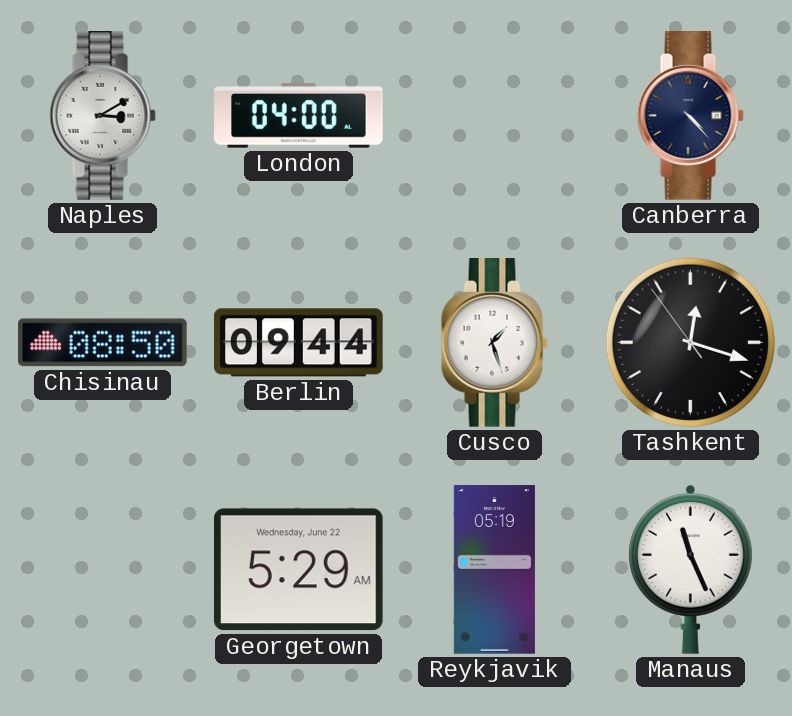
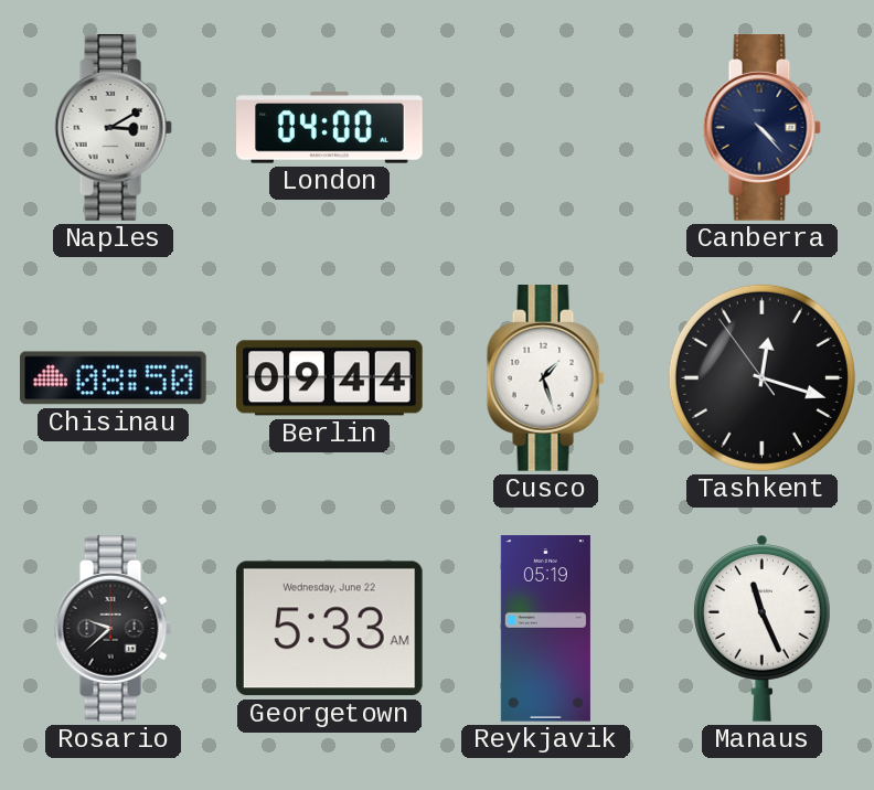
Rosario: none -> 9:38
Georgetown: 5:29 -> 5:33
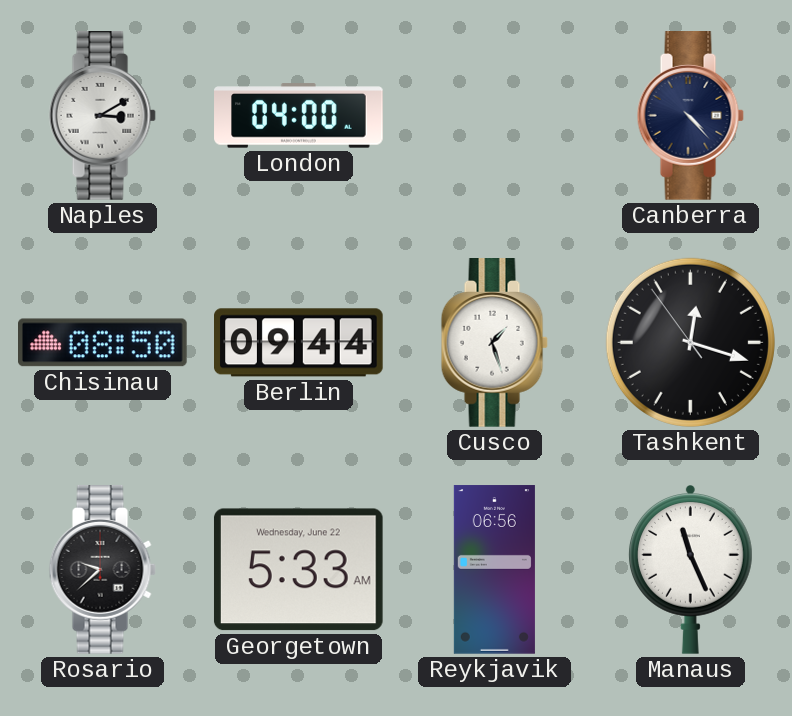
Reykjavik: 05:19 -> 06:56
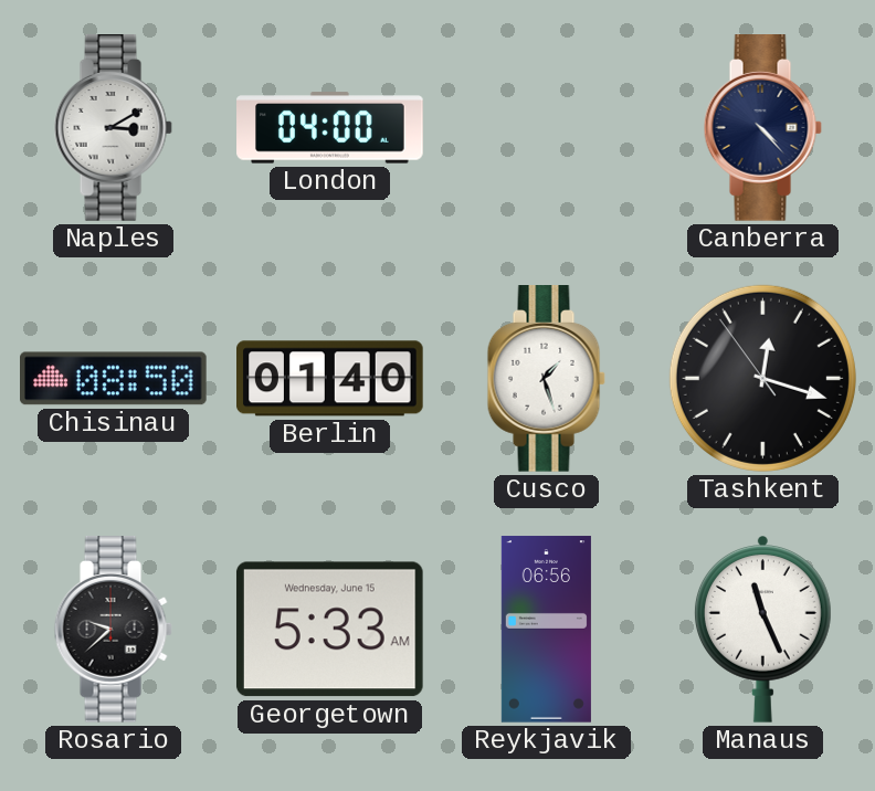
Berlin: 09:44 -> 01:40
Georgetown date: Wednesday, June 22 -> Wednesday, June 15
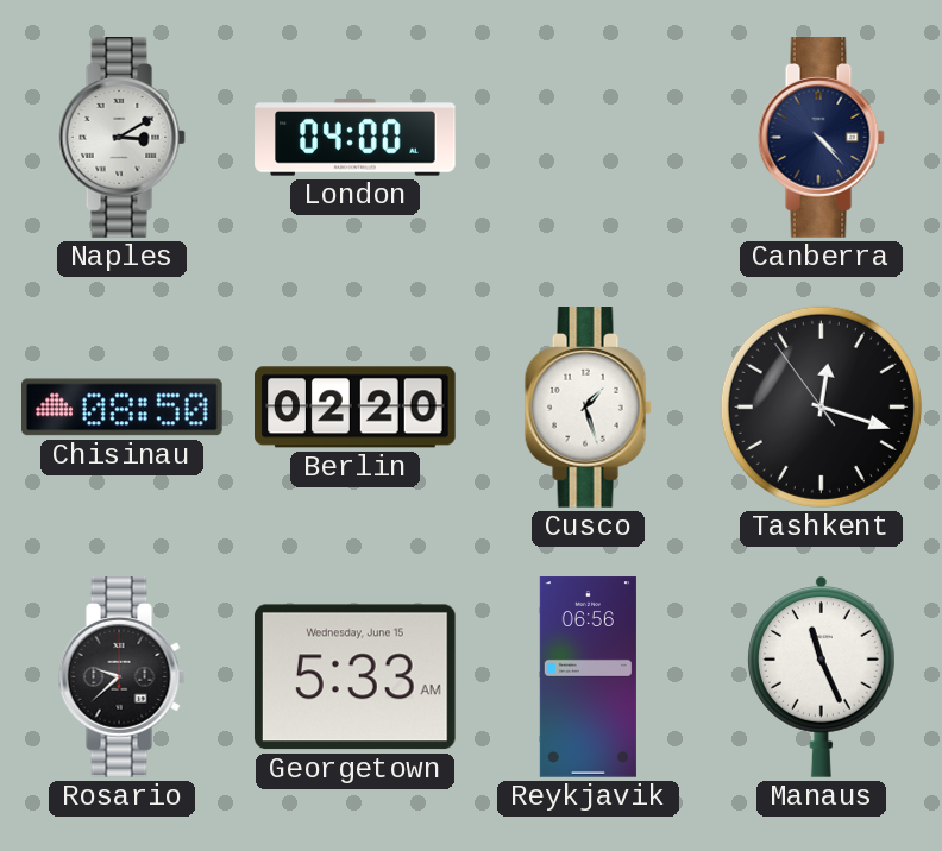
Berlin: 01:40 -> 02:20
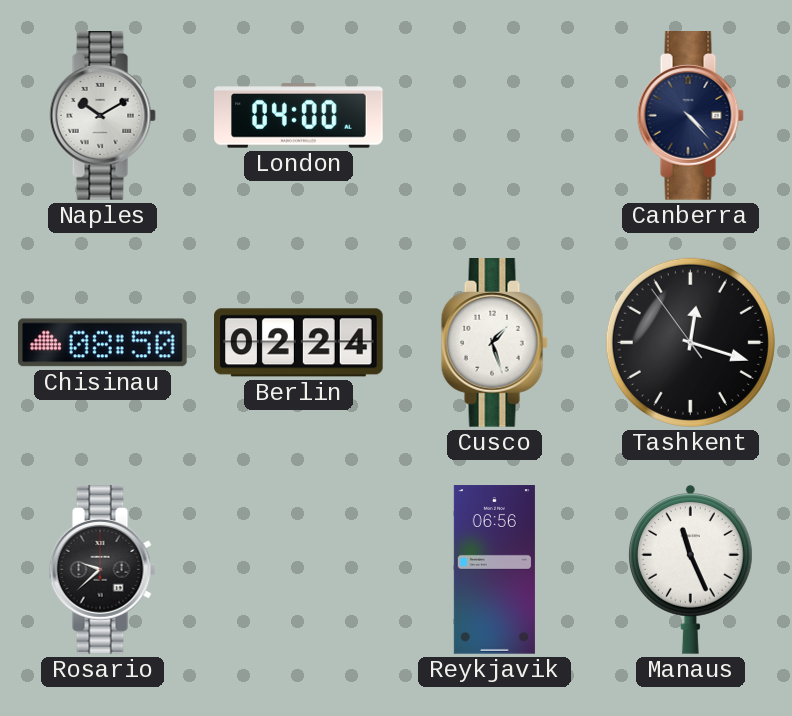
Naples: 3:10 -> 10:10
Berlin: 02:20 -> 02:24
Georgetown: 5:33 -> none
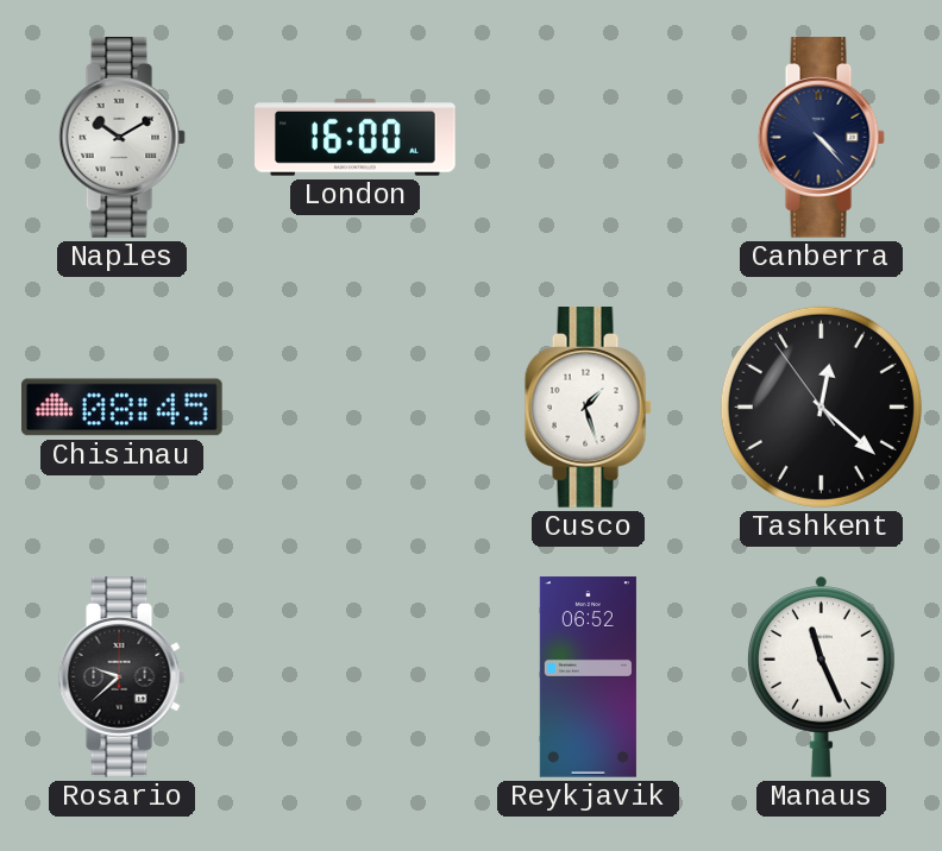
London: 04:00 -> 16:00
Chisinau: 08:50 -> 08:45
Berlin: 02:24 -> none
Tashkent: 12:17 -> 12:21
Reykjavik: 06:56 -> 06:52
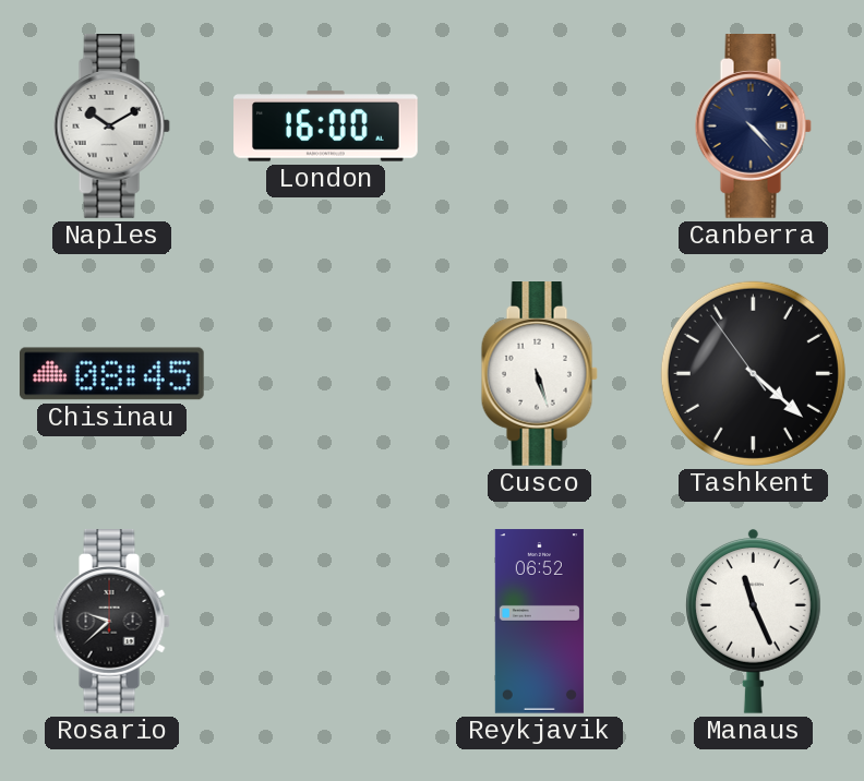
Cusco: 1:27 -> 5:27
Tashkent: 12:21 -> 4:21
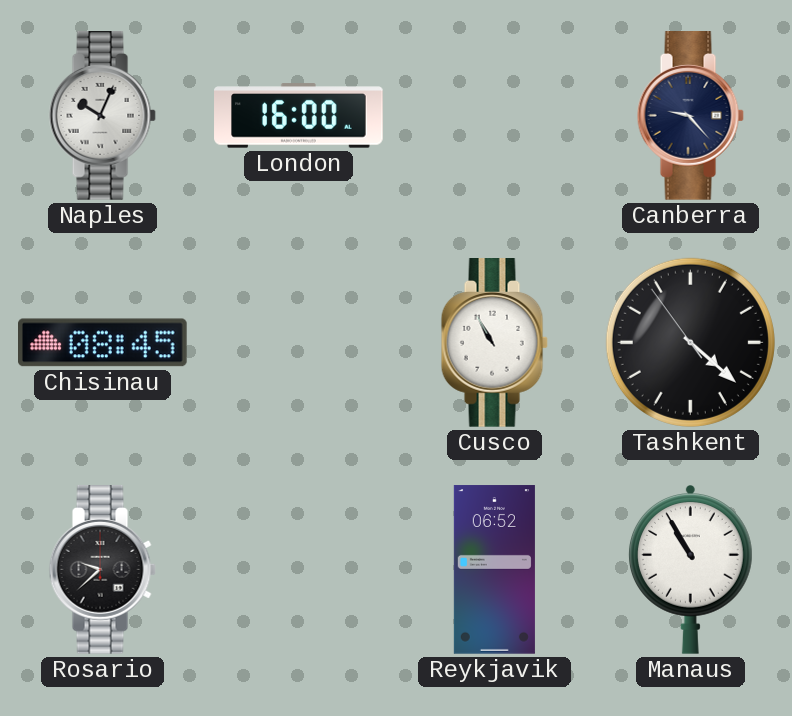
Naples: 10:10 -> 10:04
Canberra: 4:23 -> 9:23
Cusco: 5:27 -> 10:55
Manaus: 11:26 -> 10:55
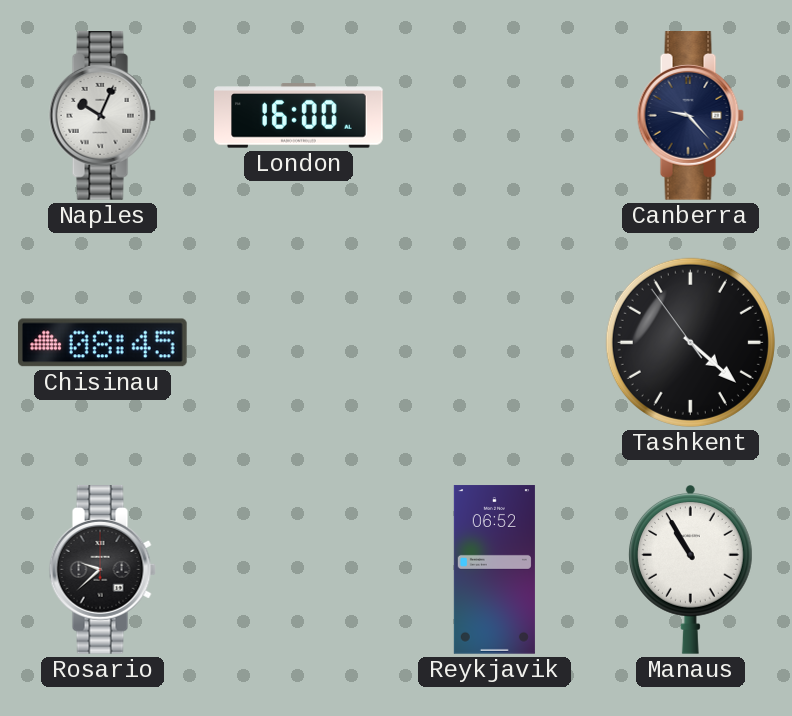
Cusco: 10:55 -> none
